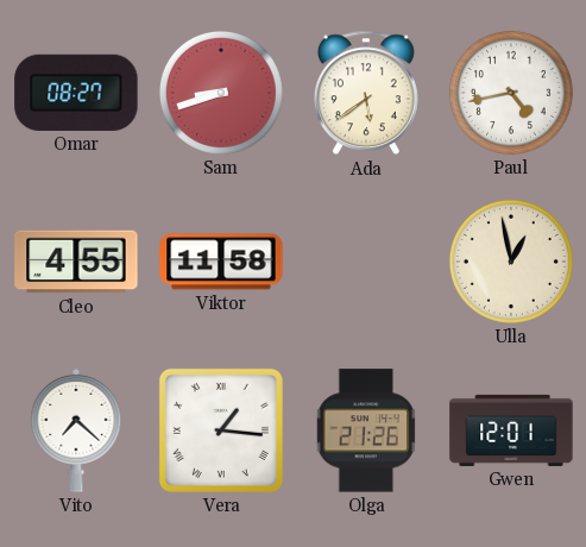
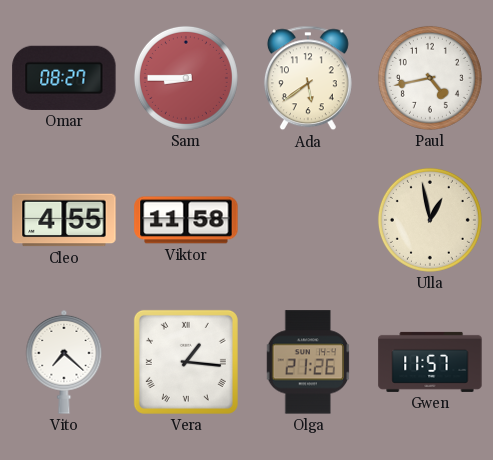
Sam: 8:42 -> 8:45
Gwen: 12:01 -> 11:57
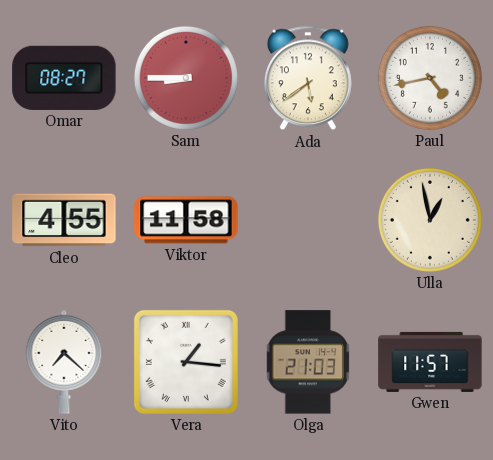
Olga: 21:26 -> 21:03
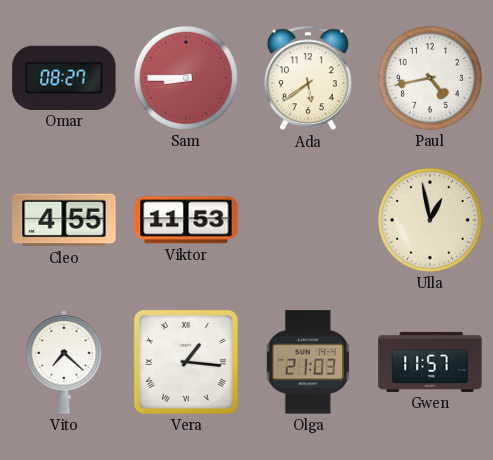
Viktor: 11:58 -> 11:53
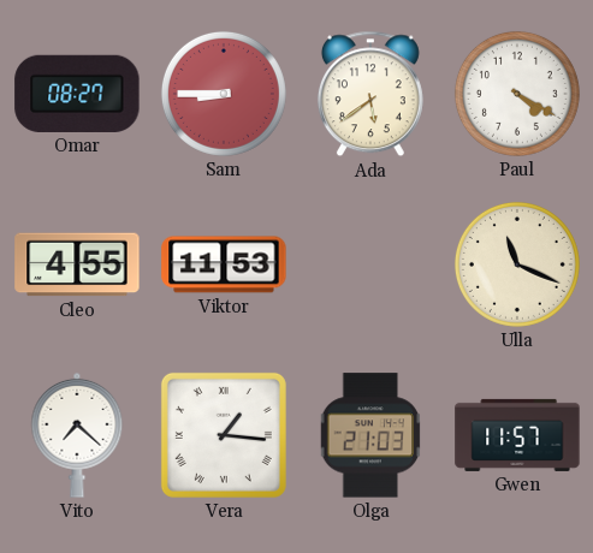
Paul: 4:43 -> 4:20
Ulla: 12:58 -> 11:19
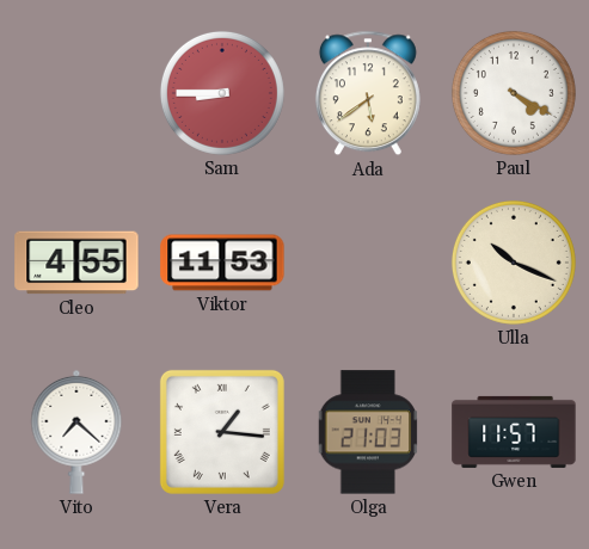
Omar: 08:27 -> none
Ulla: 11:19 -> 10:19
